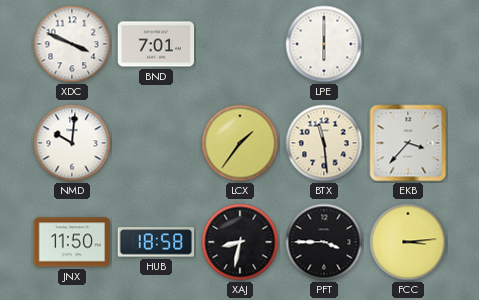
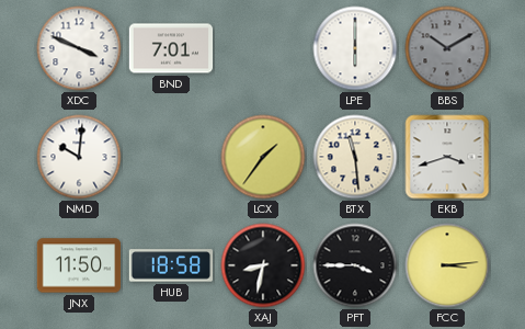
BBS: none -> 10:10
EKB: 3:37 -> 3:42
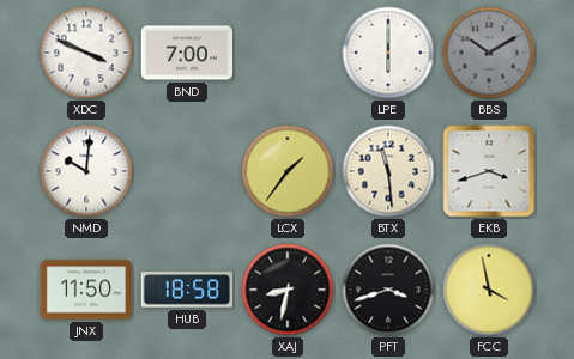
BND: 7:01 -> 7:00
PFT: 3:45 -> 3:42
FCC: 3:14 -> 3:58
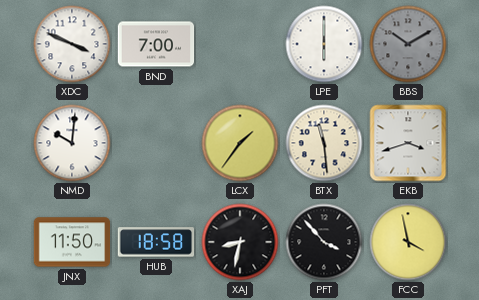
PFT: 3:42 -> 3:53
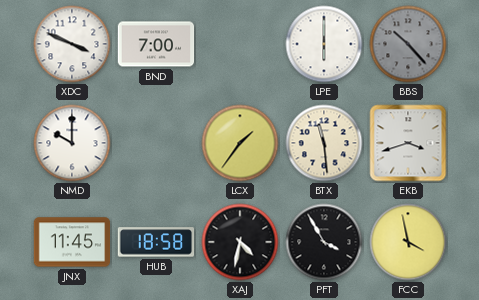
BBS: 10:10 -> 10:23
NMD: 10:01 -> 10:00
JNX: 11:50 -> 11:45
XAJ: 8:32 -> 4:32
PFT: 3:53 -> 3:55
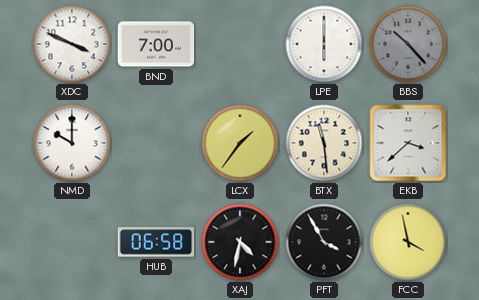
EKB: 3:42 -> 3:38
JNX: 11:45 -> none
HUB: 18:58 -> 06:58
